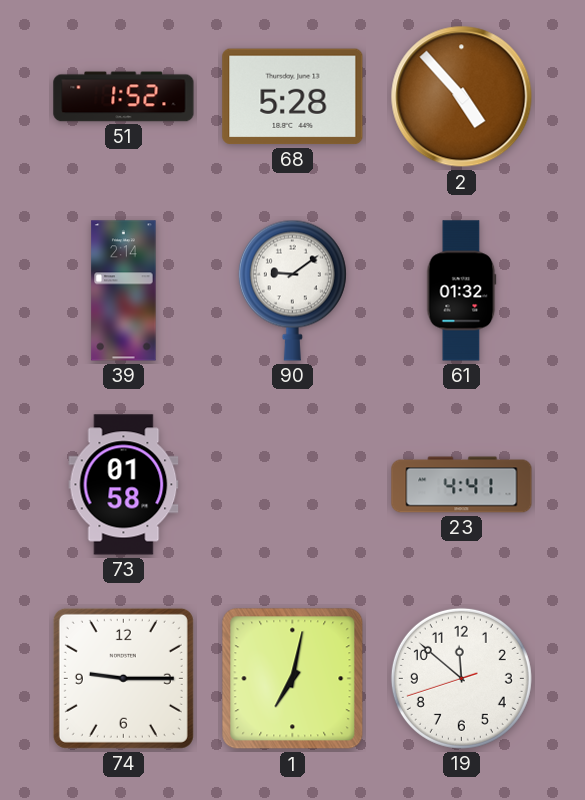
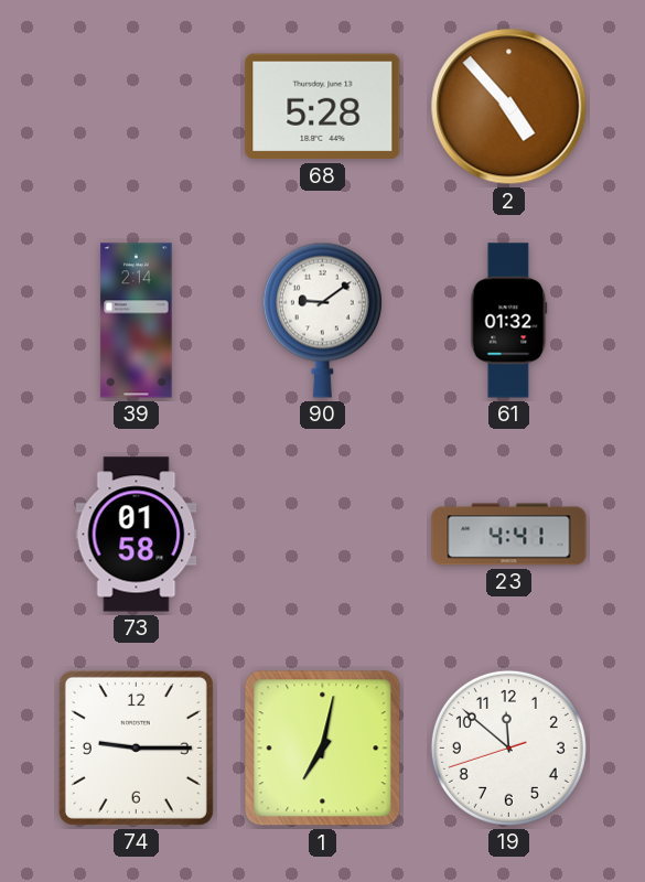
51: 1:52 -> none
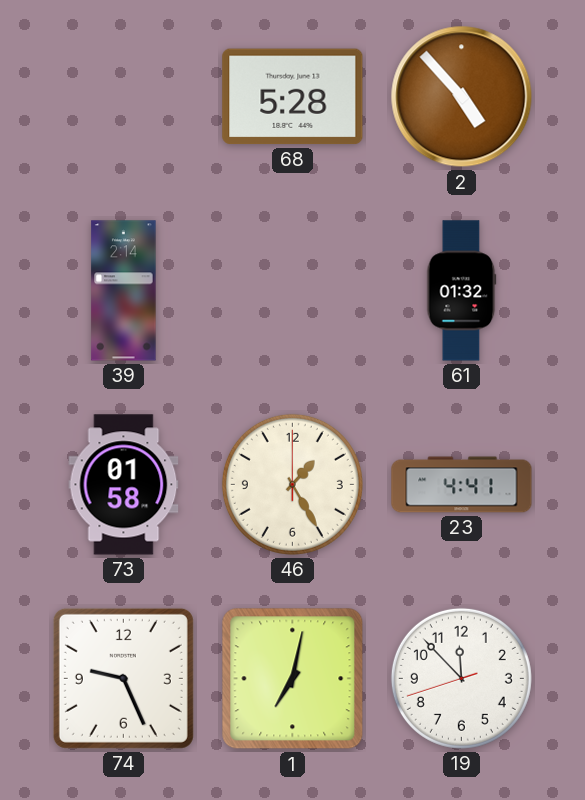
90: 9:09 -> none
46: none -> 1:25
74: 9:15 -> 9:26
19: 11:51 -> 11:52
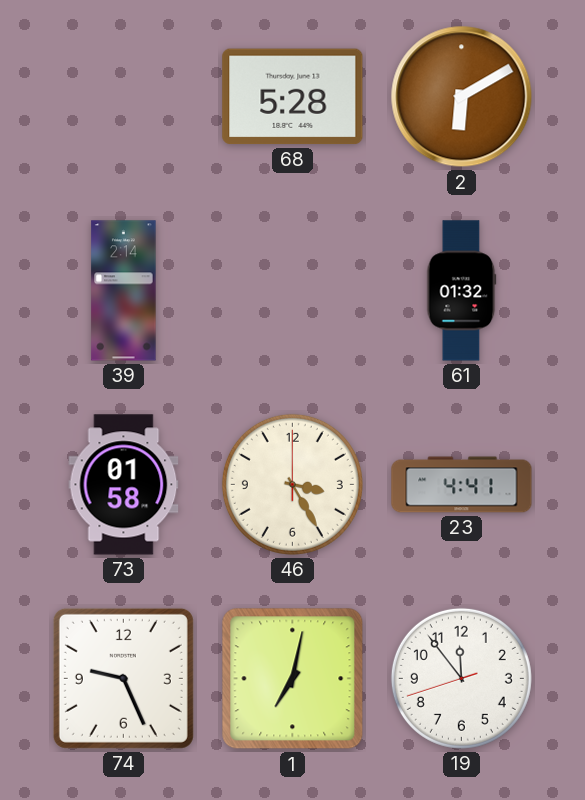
2: 4:53 -> 6:10
46: 1:25 -> 3:25
19: 11:52 -> 11:53
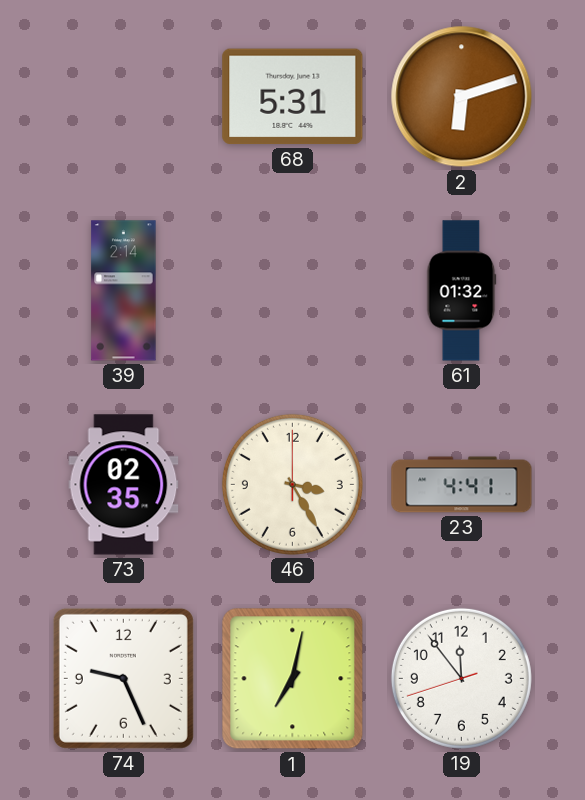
68: 5:28 -> 5:31
2: 6:10 -> 6:12
73: 01:58 -> 02:35
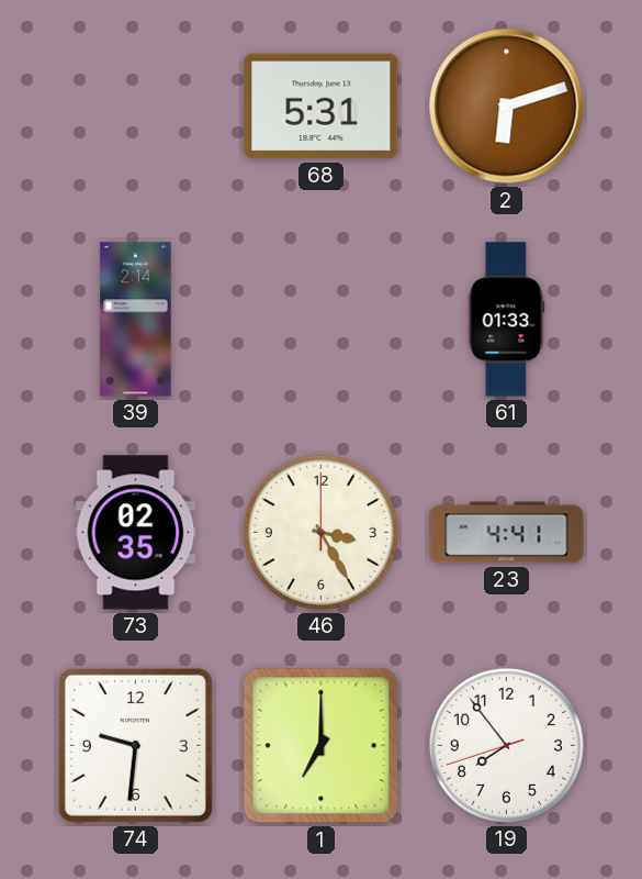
61: 01:32 -> 01:33
74: 9:26 -> 9:31
1: 7:02 -> 7:00
19: 11:53 -> 7:53
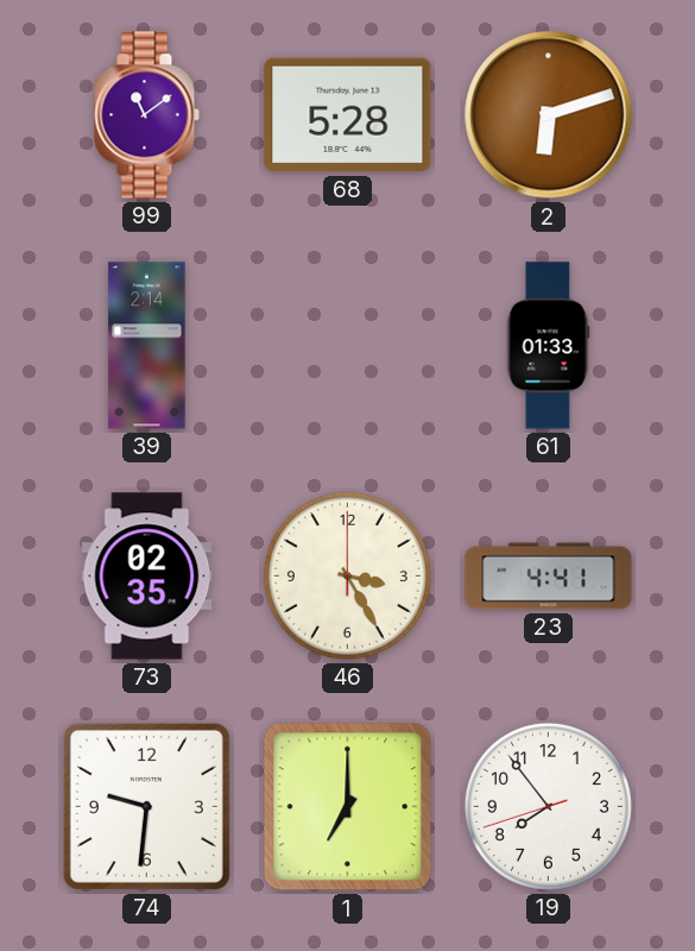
99: none -> 11:09
68: 5:31 -> 5:28
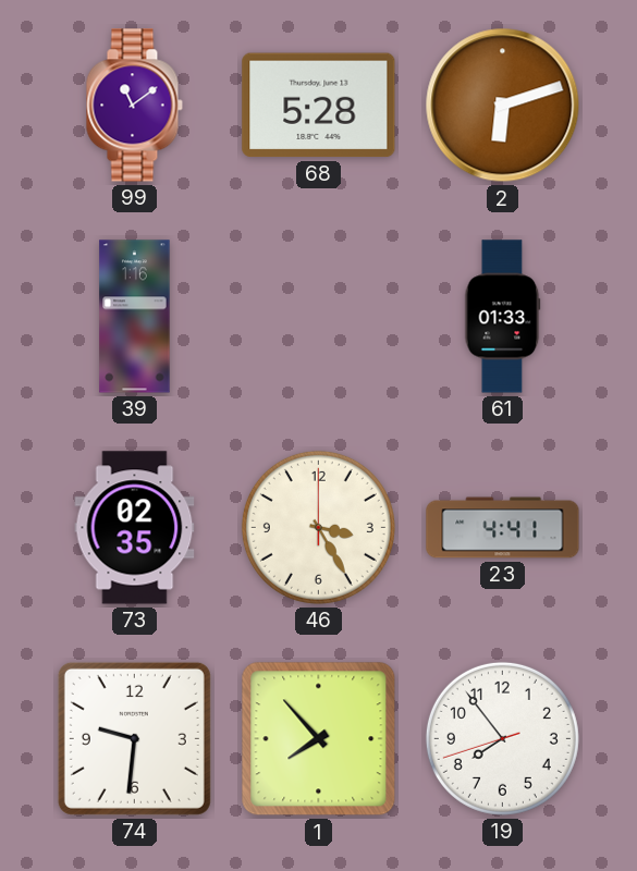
39: 2:14 -> 1:16
1: 7:00 -> 7:53
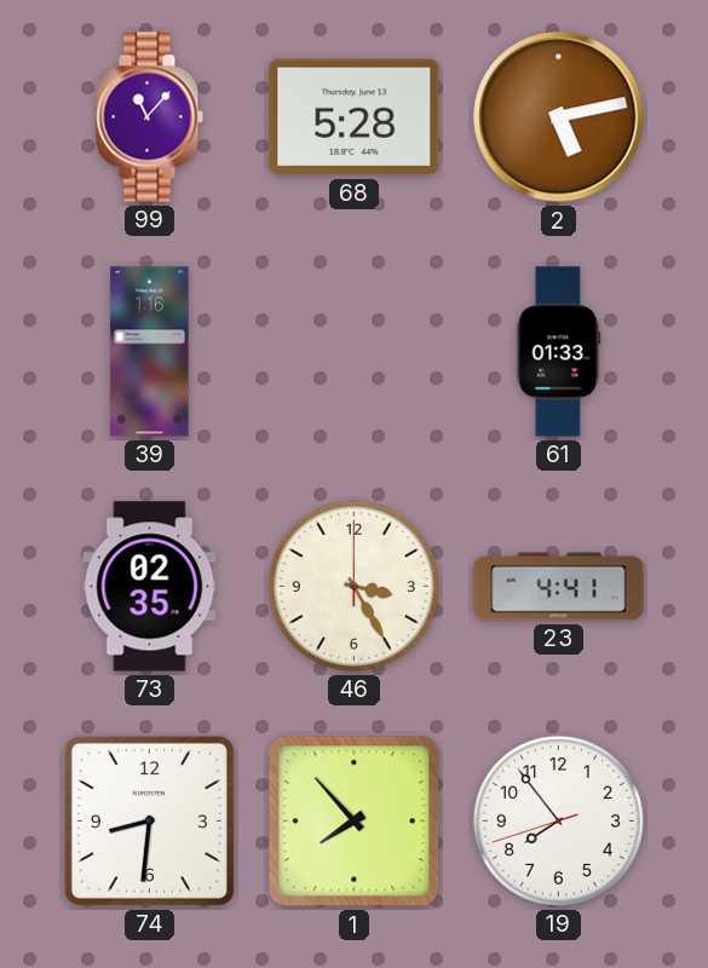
99: 11:09 -> 11:07
2: 6:12 -> 5:13
74: 9:31 -> 8:31
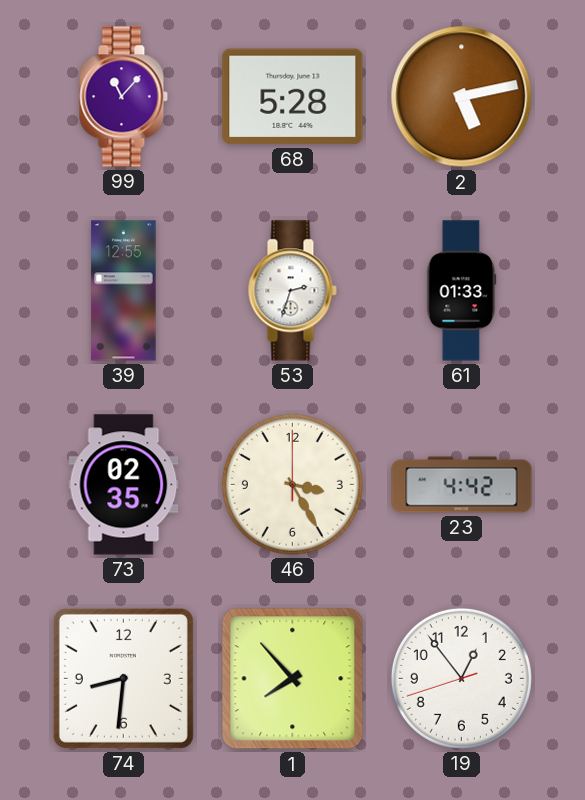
39: 1:16 -> 12:55
53: none -> 2:33
23: 4:41 -> 4:42
19: 7:53 -> 12:53
